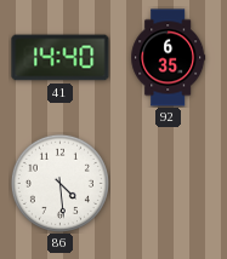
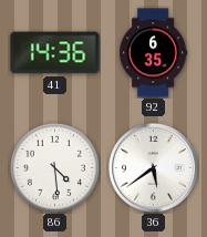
41: 14:40 -> 14:36
36: none -> 5:39
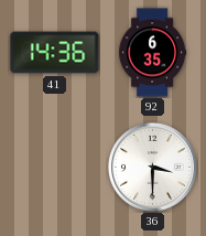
86: 4:29 -> none
36: 5:39 -> 3:30
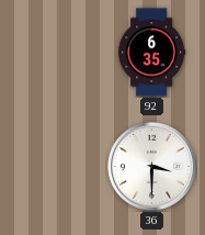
41: 14:36 -> none
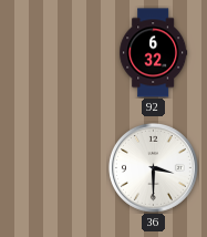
92: 6:35 -> 6:32
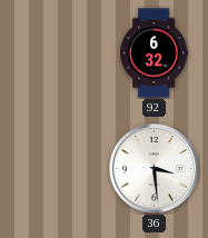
36: 3:30 -> 3:29
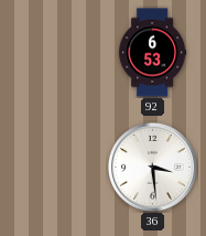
92: 6:32 -> 6:53
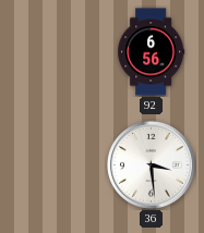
92: 6:53 -> 6:56
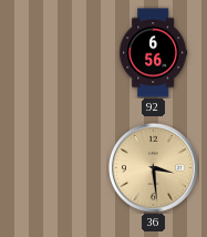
36 dial: white -> champagne
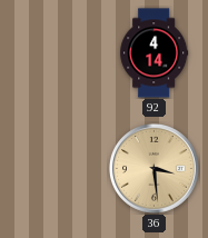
92: 6:56 -> 4:14
